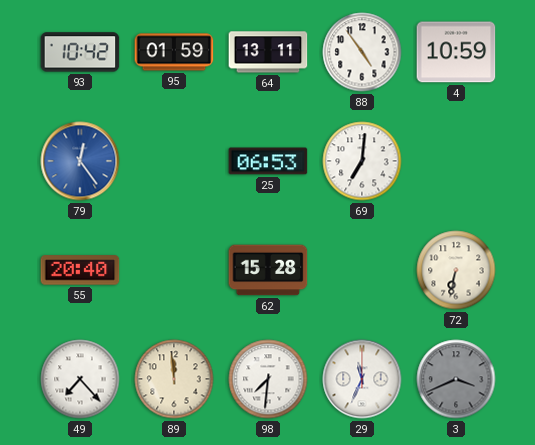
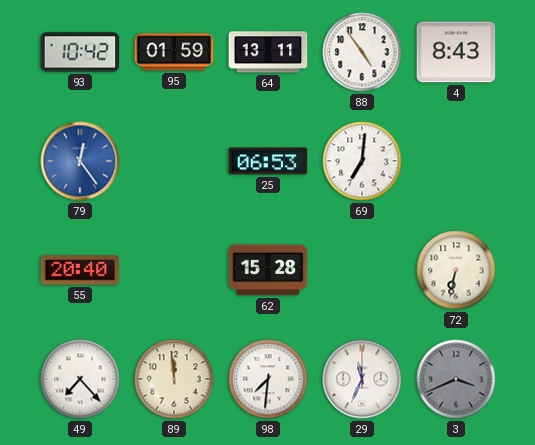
4: 10:59 -> 8:43
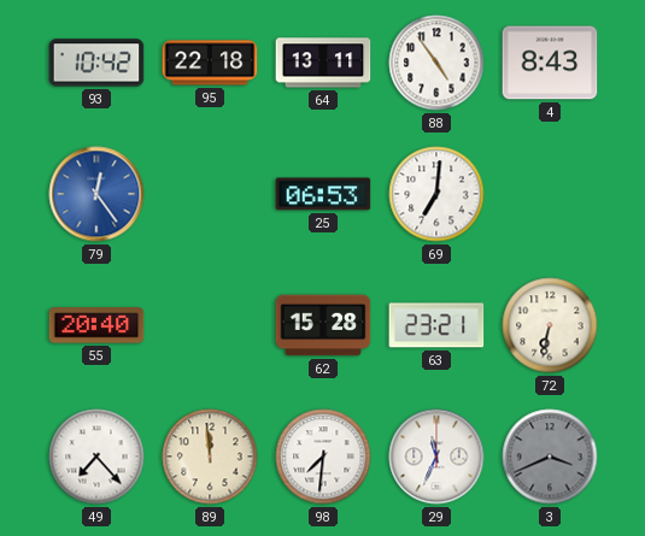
95: 01:59 -> 22:18
63: none -> 23:21
